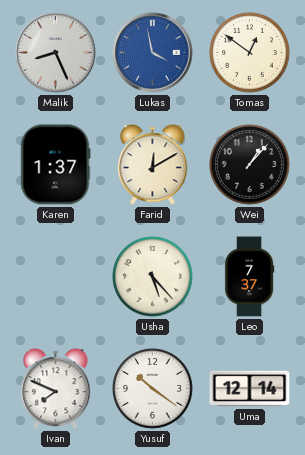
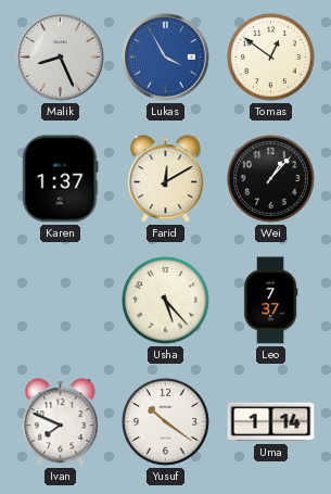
Lukas: 3:58 -> 3:55
Uma: 12:14 -> 1:14
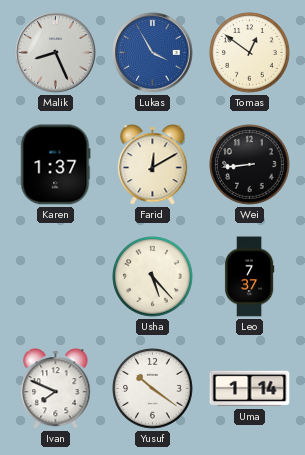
Wei: 1:07 -> 8:44
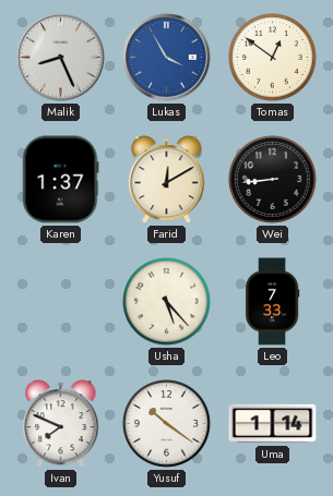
Leo: 7:37 -> 7:33
